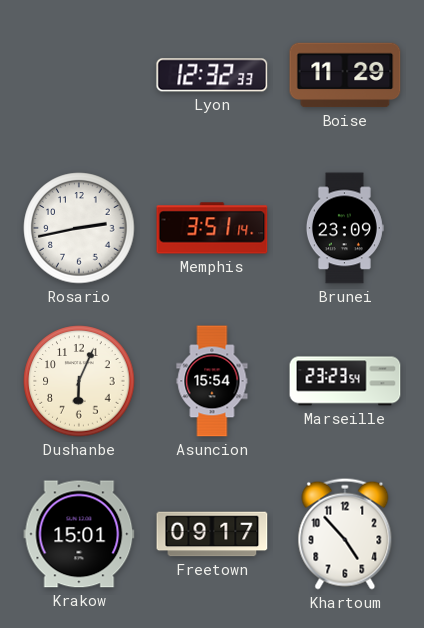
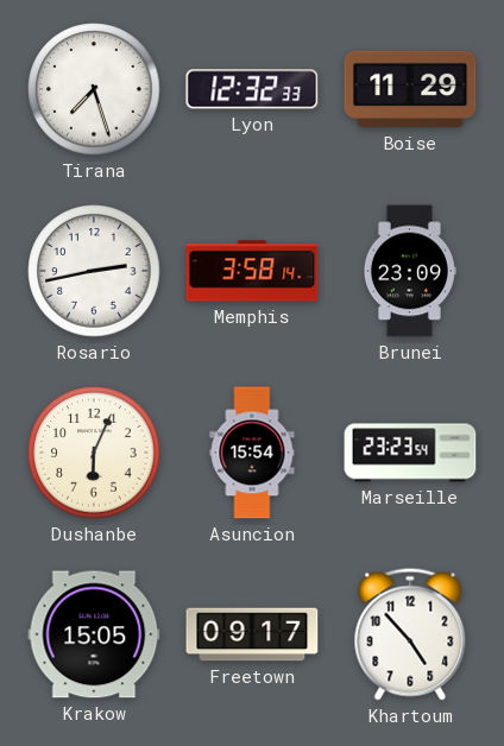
Tirana: none -> 7:27
Memphis: 3:51 -> 3:58
Krakow: 15:01 -> 15:05
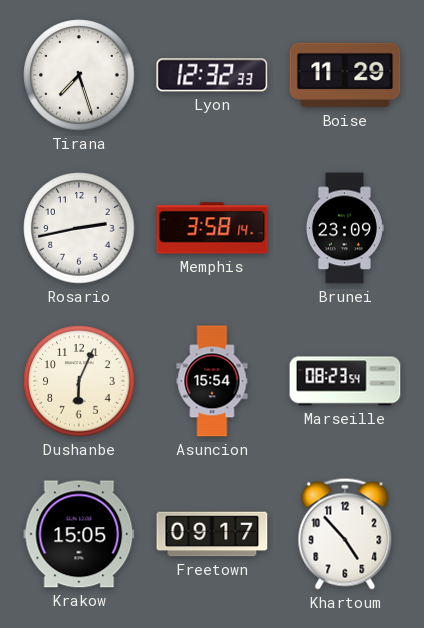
Marseille: 23:23 -> 08:23
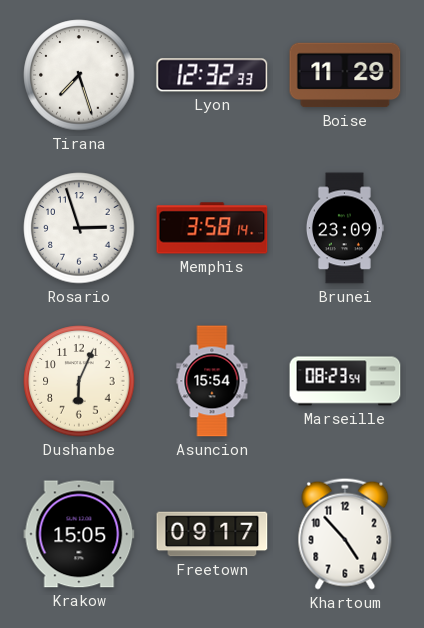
Rosario: 2:43 -> 2:57
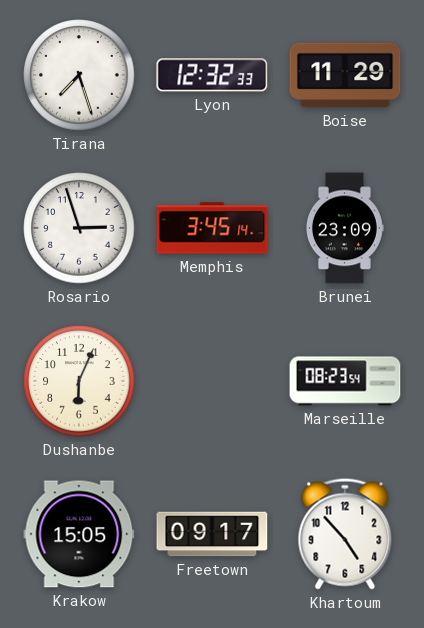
Memphis: 3:58 -> 3:45
Asuncion: 15:54 -> none
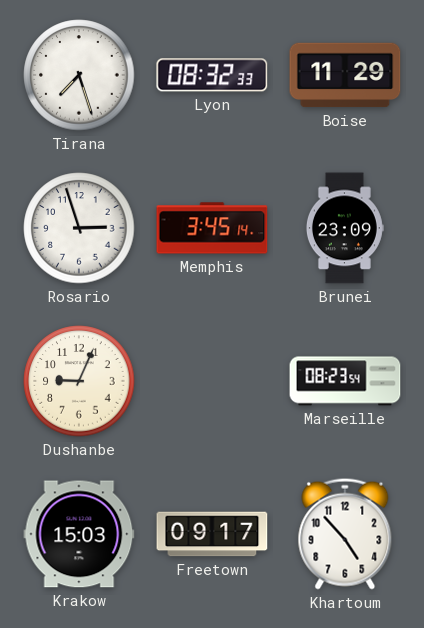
Lyon: 12:32 -> 08:32
Dushanbe: 6:04 -> 9:04
Krakow: 15:05 -> 15:03
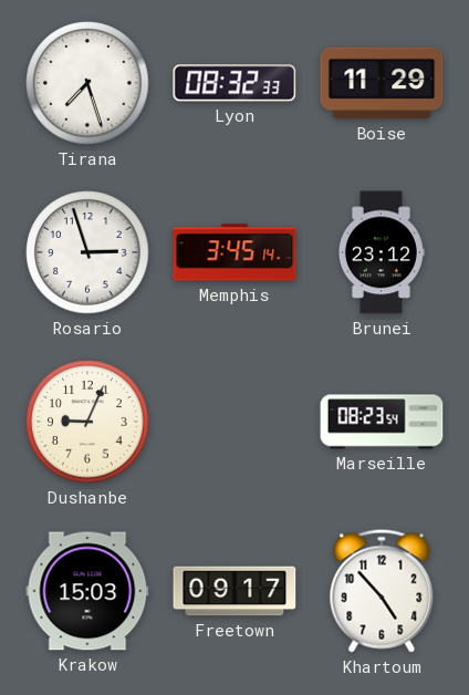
Brunei: 23:09 -> 23:12
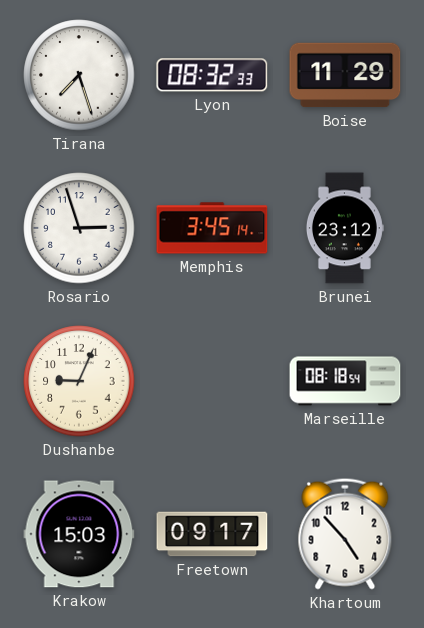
Marseille: 08:23 -> 08:18
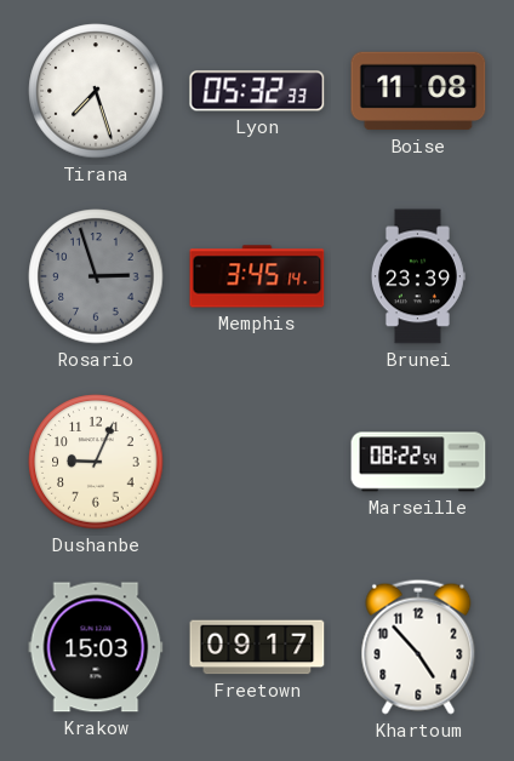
Lyon: 08:32 -> 05:32
Boise: 11:29 -> 11:08
Rosario dial: white -> grey
Brunei: 23:12 -> 23:39
Marseille: 08:18 -> 08:22
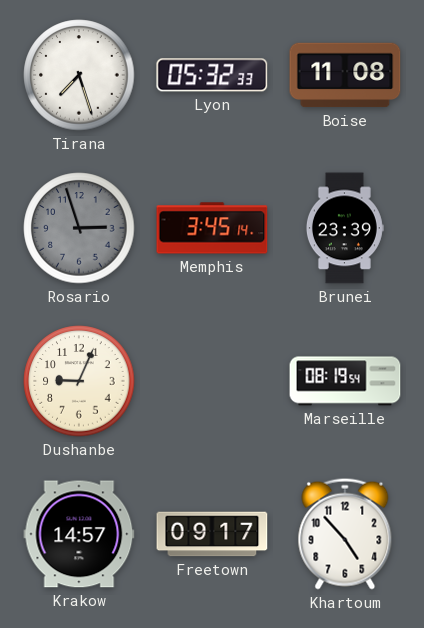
Marseille: 08:22 -> 08:19
Krakow: 15:03 -> 14:57
